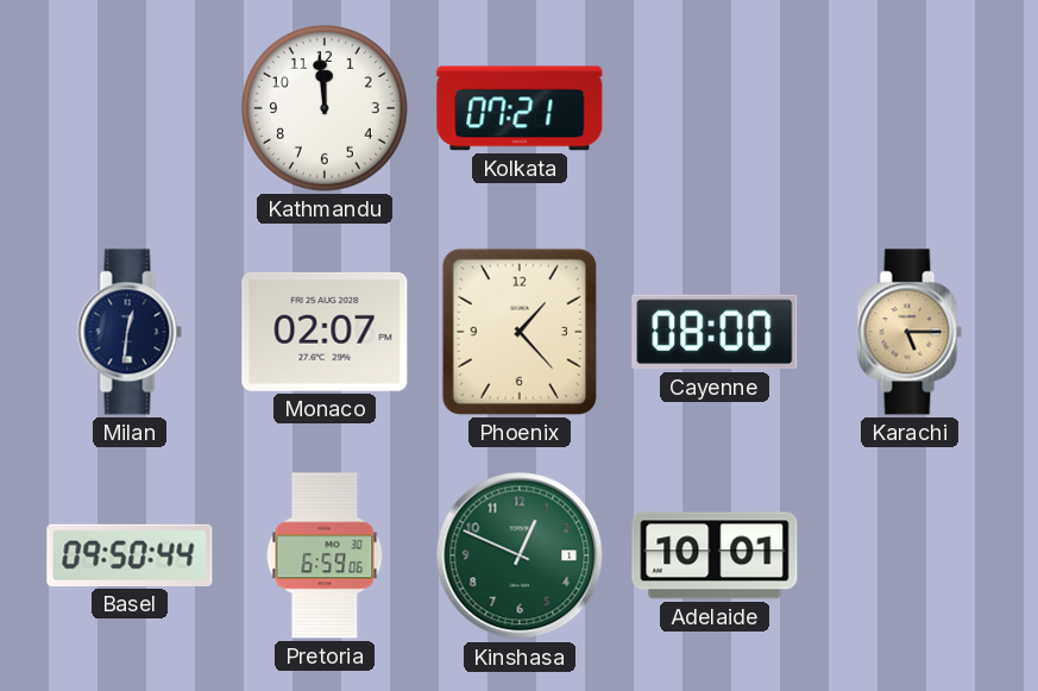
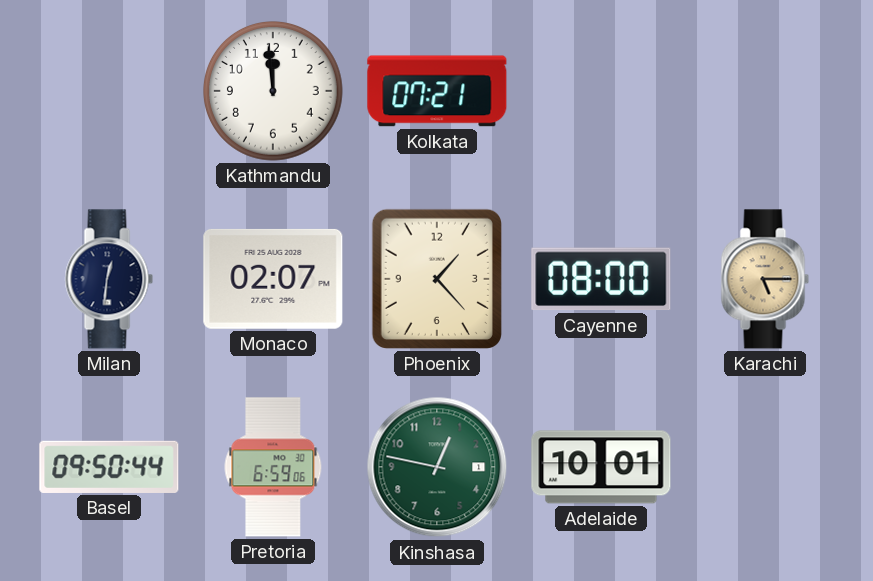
Kinshasa: 12:49 -> 12:47
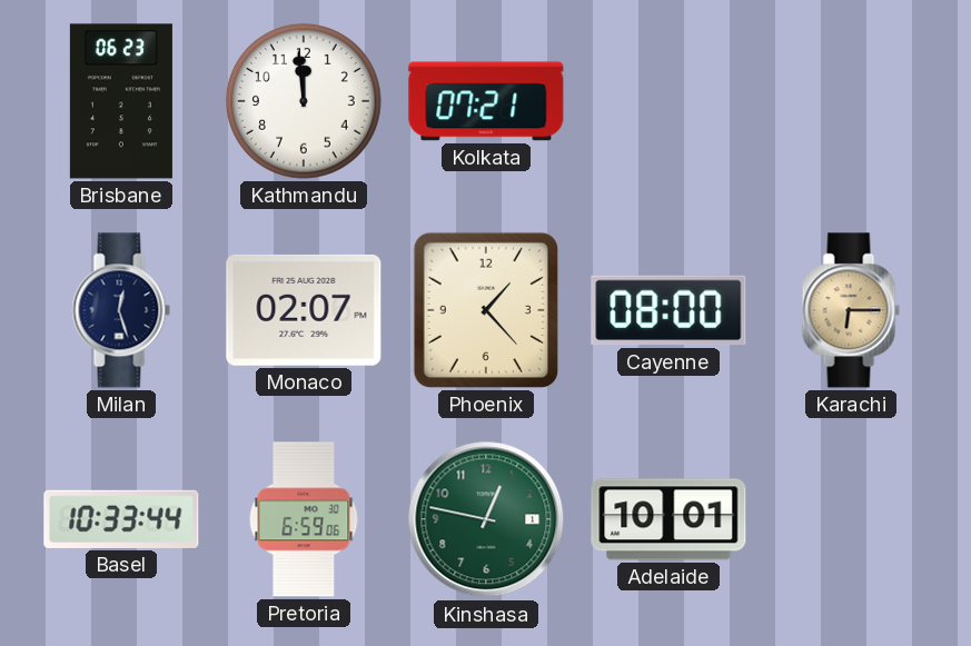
Brisbane: none -> 06:23
Milan: 12:31 -> 12:27
Karachi: 5:15 -> 6:15
Basel: 09:50 -> 10:33
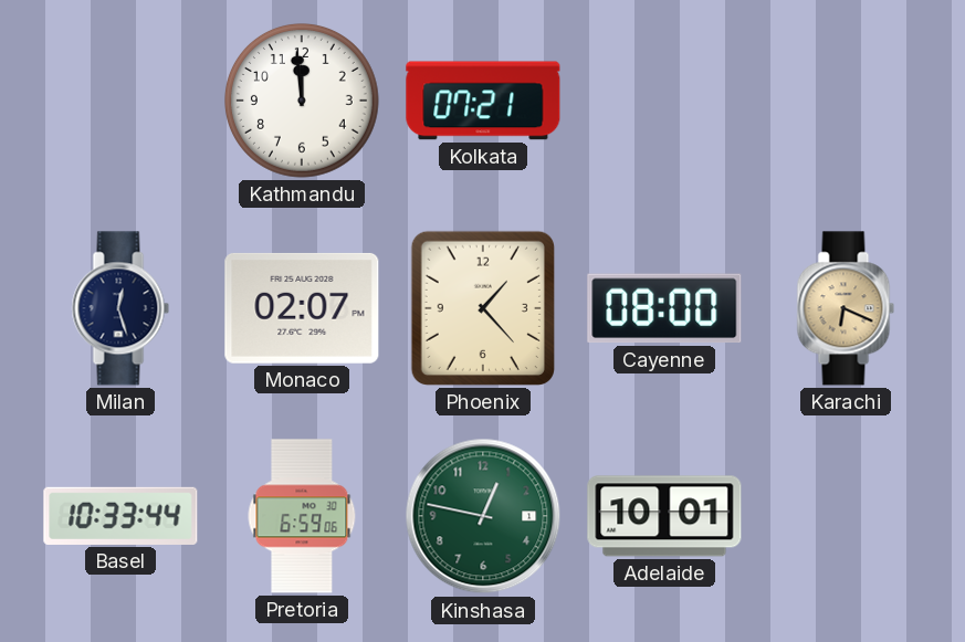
Brisbane: 06:23 -> none
Karachi: 6:15 -> 6:19
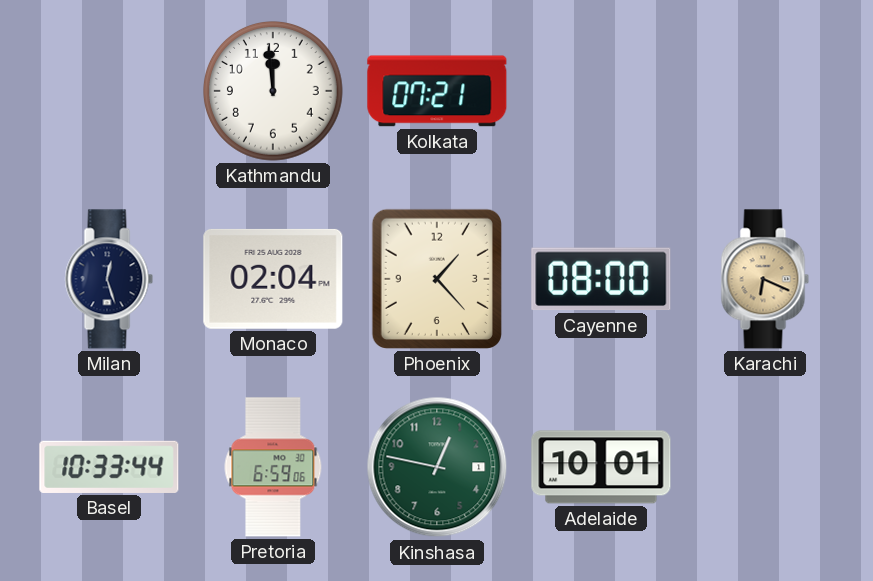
Monaco: 02:07 -> 02:04
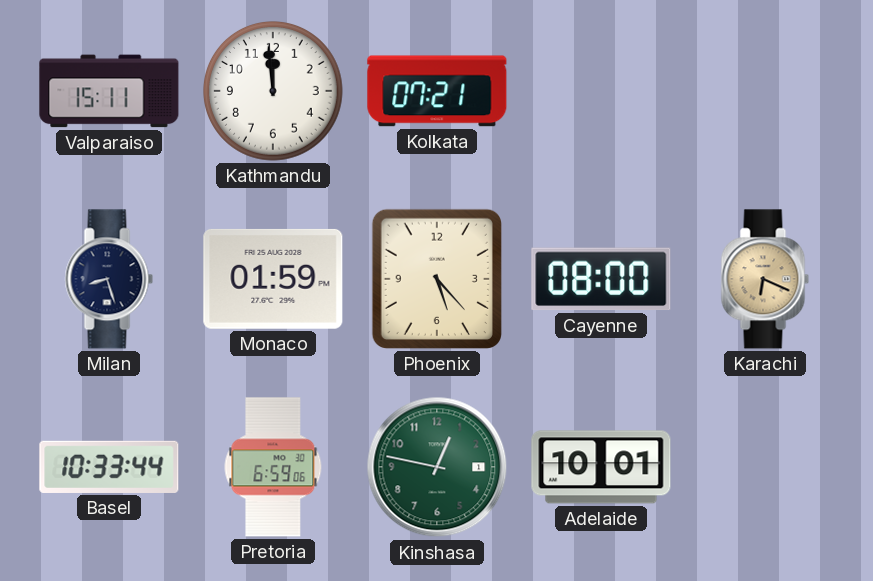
Valparaiso: none -> 15:11
Milan: 12:27 -> 8:27
Monaco: 02:04 -> 01:59
Phoenix: 1:23 -> 5:23
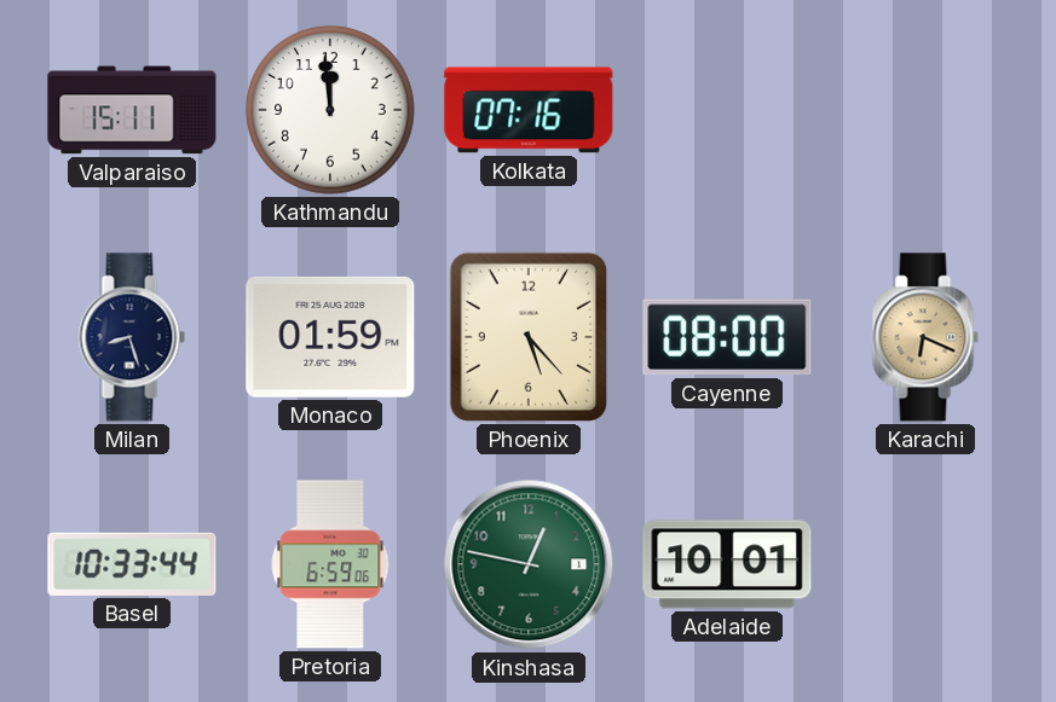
Kolkata: 07:21 -> 07:16
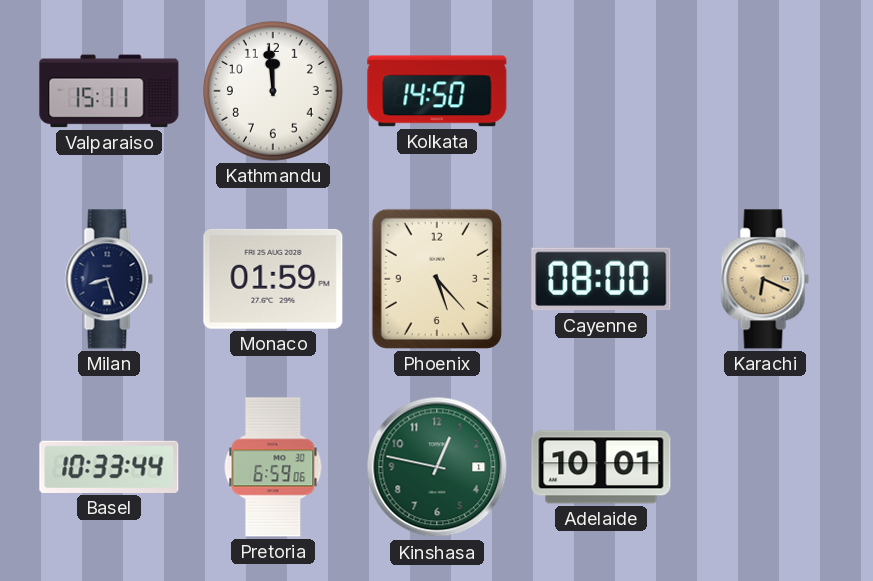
Kolkata: 07:16 -> 14:50
